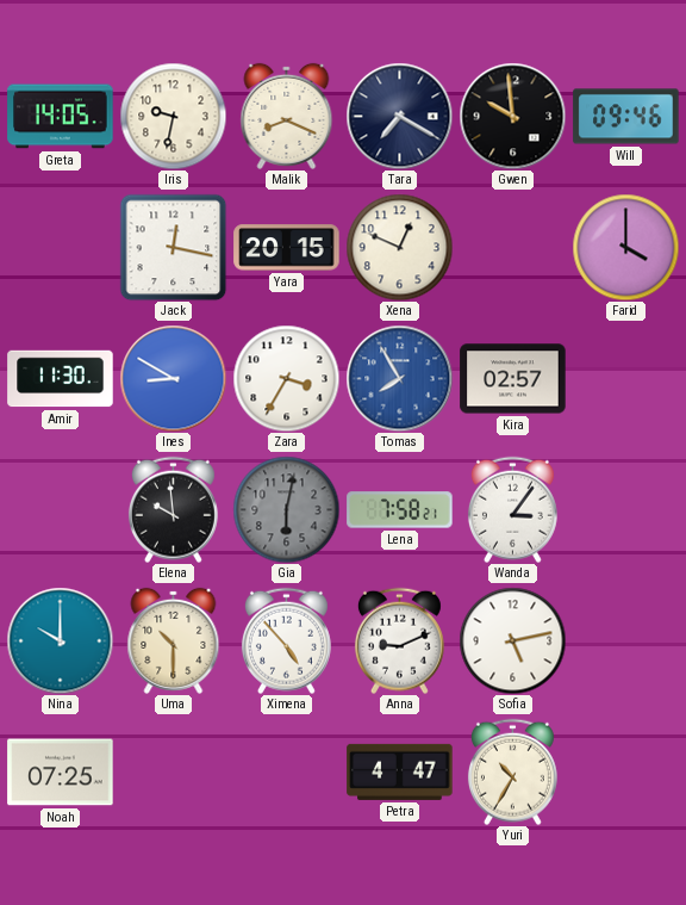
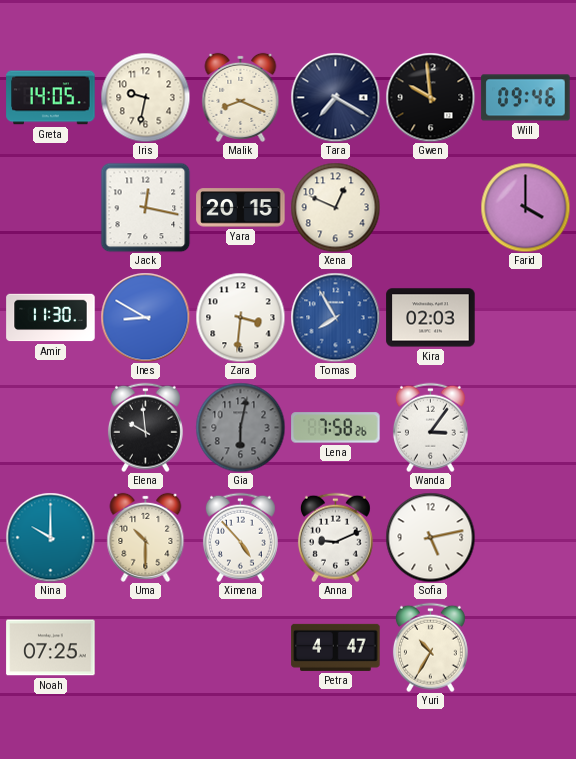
Zara: 3:35 -> 3:31
Kira: 02:57 -> 02:03
Lena: 7:58:21 -> 7:58:26
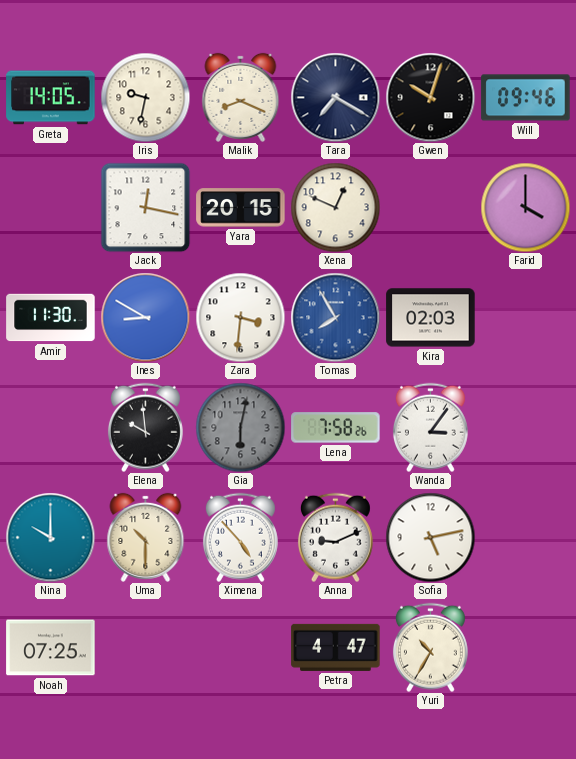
Gwen: 9:59 -> 10:03
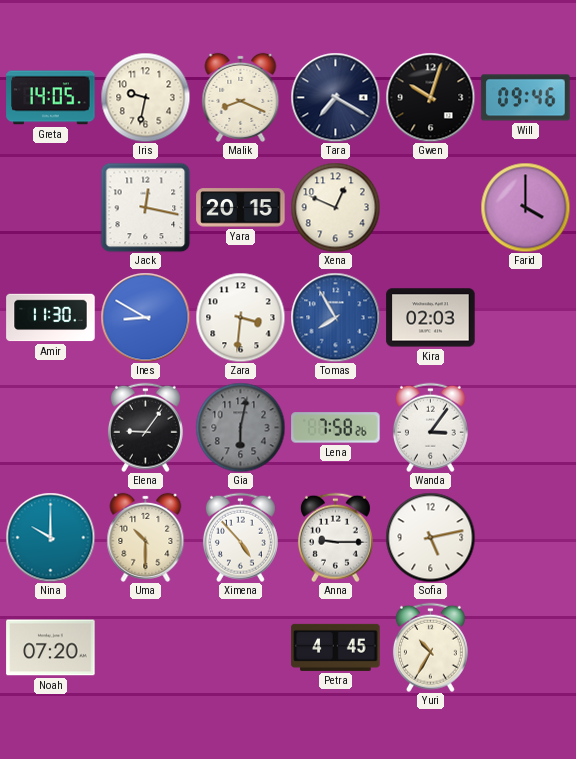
Elena: 9:59 -> 9:06
Anna: 9:11 -> 9:15
Noah: 07:25 -> 07:20
Petra: 4:47 -> 4:45
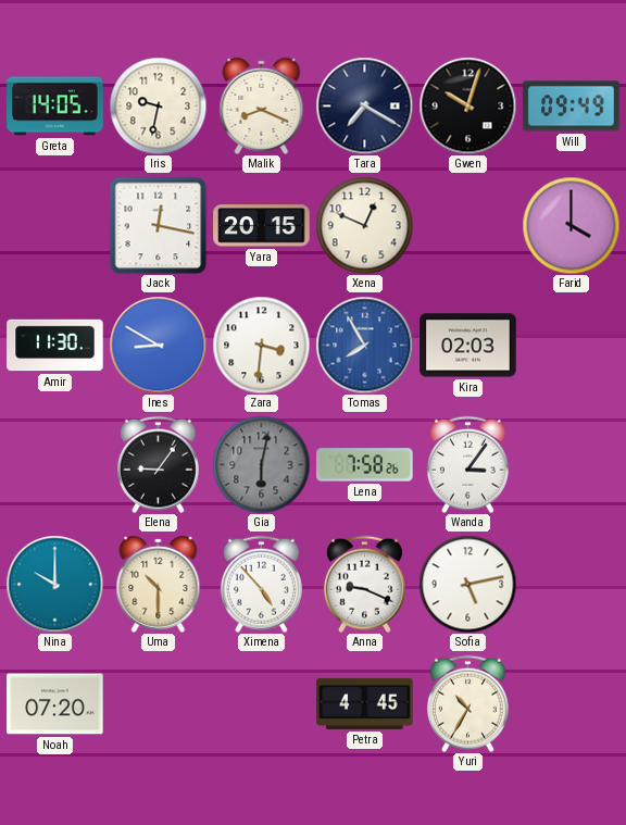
Will: 09:46 -> 09:49
Anna: 9:15 -> 9:19
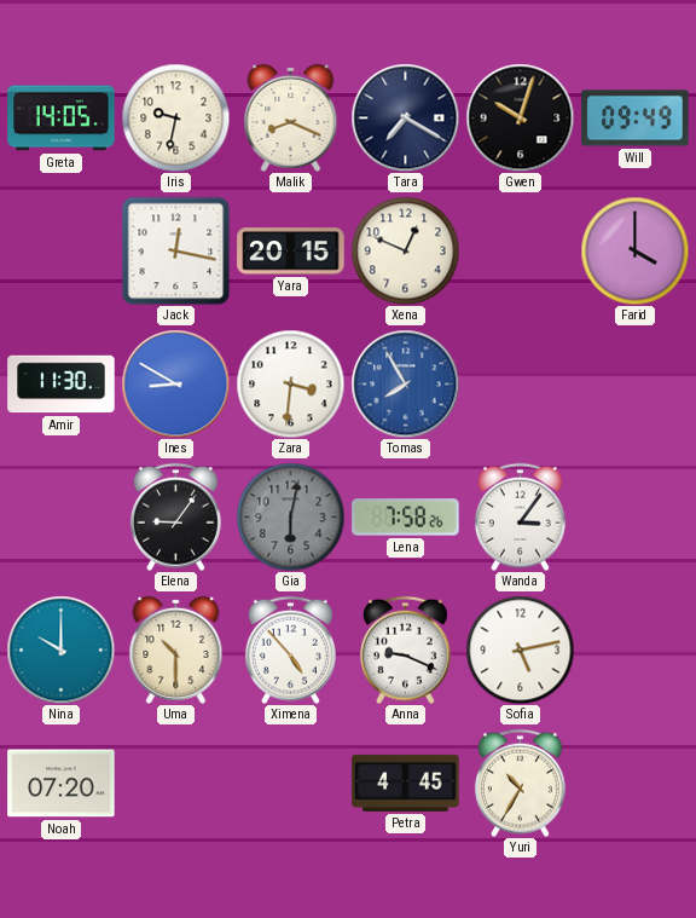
Kira: 02:03 -> none
